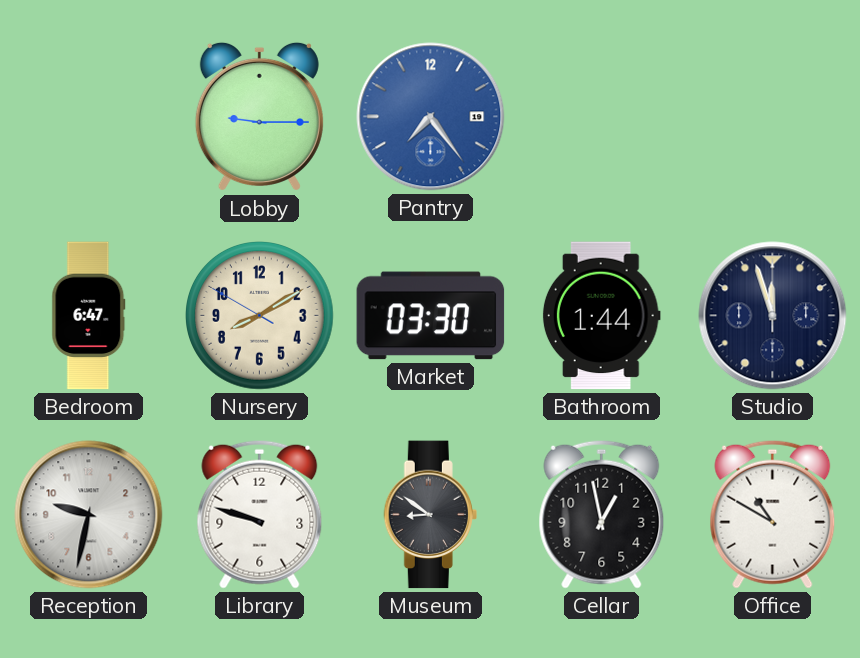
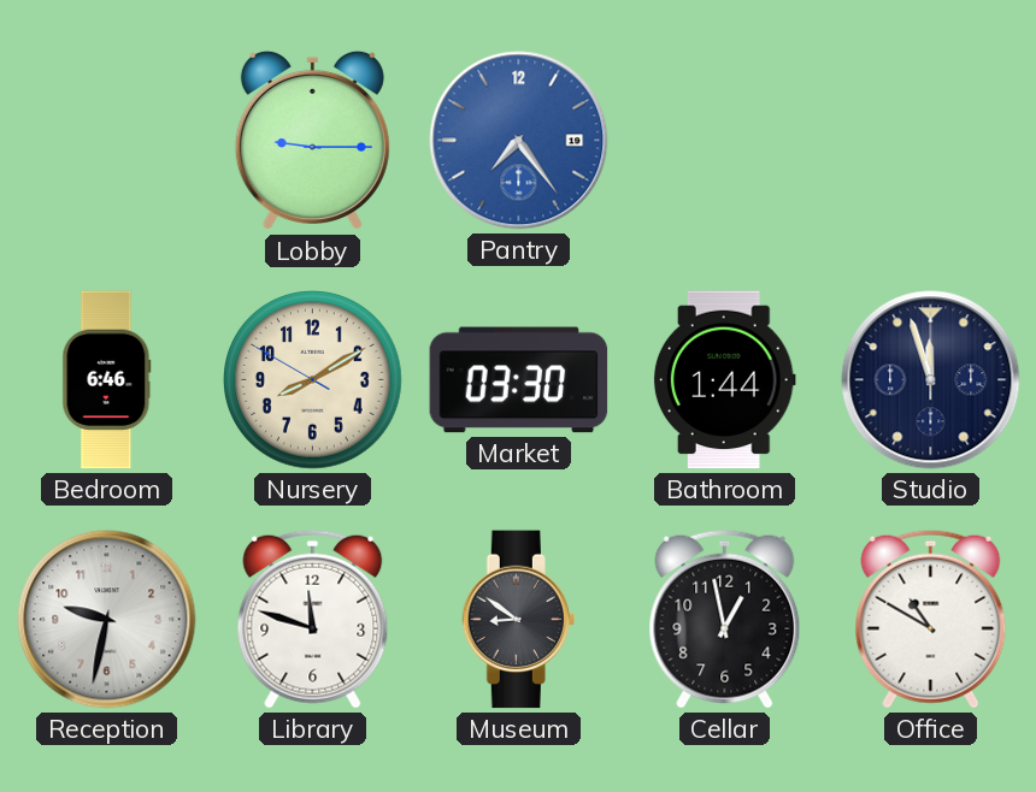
Bedroom: 6:47 -> 6:46
Library: 9:48 -> 11:48
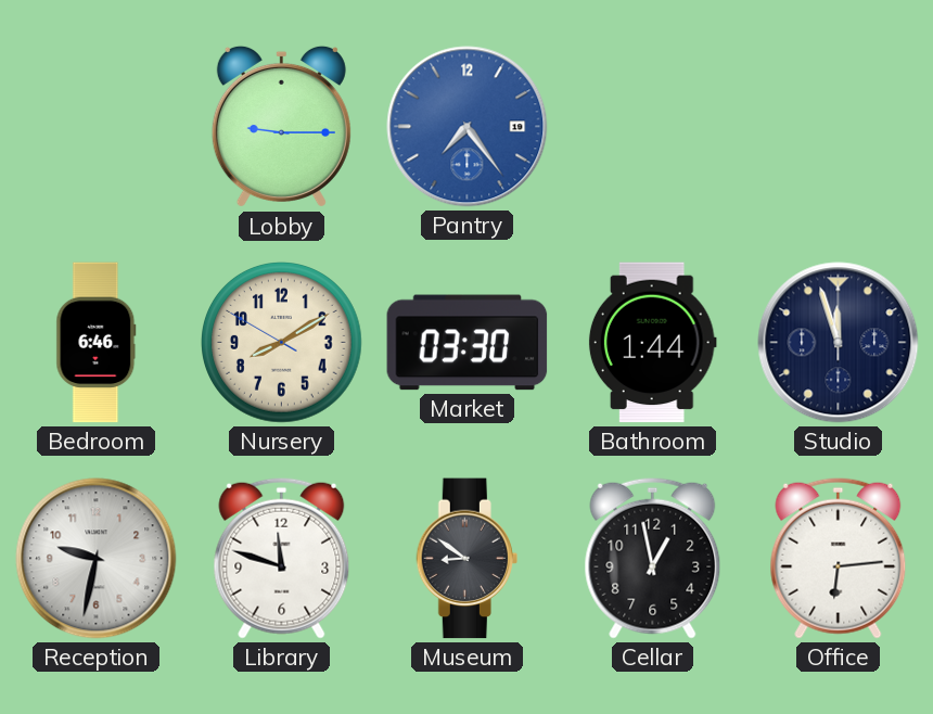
Office: 10:50 -> 6:14
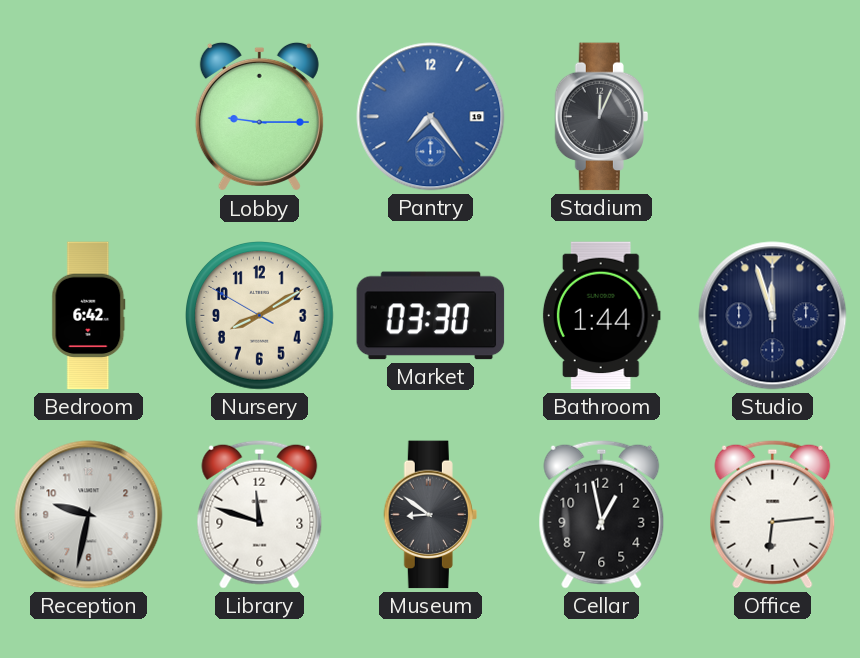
Stadium: none -> 12:04
Bedroom: 6:46 -> 6:42
